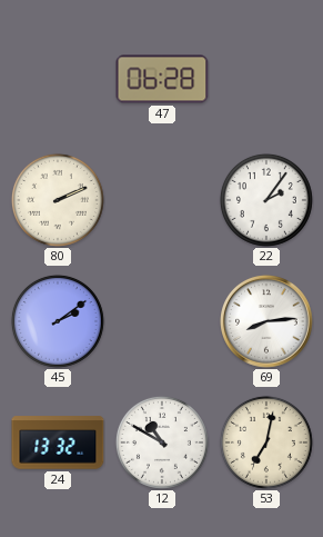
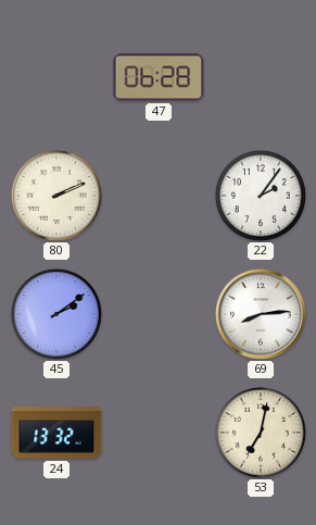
12: 10:50 -> none
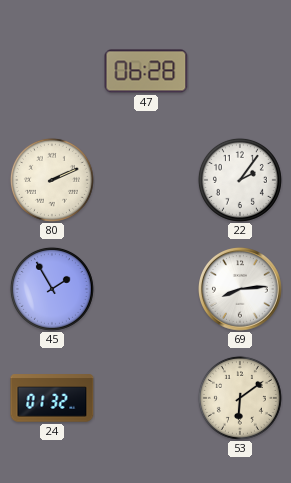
45: 2:09 -> 1:55
24: 13:32 -> 01:32
53: 7:02 -> 6:09
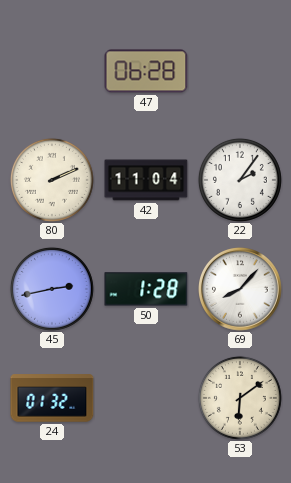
42: none -> 11:04
45: 1:55 -> 2:43
50: none -> 1:28
69: 8:14 -> 8:07
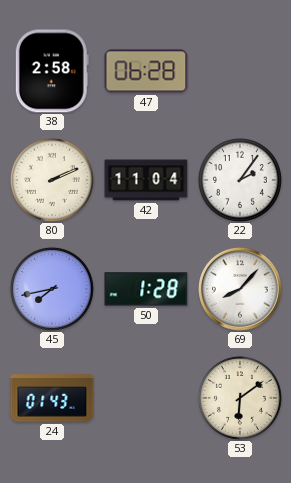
38: none -> 2:58
45: 2:43 -> 7:43
24: 01:32 -> 01:43
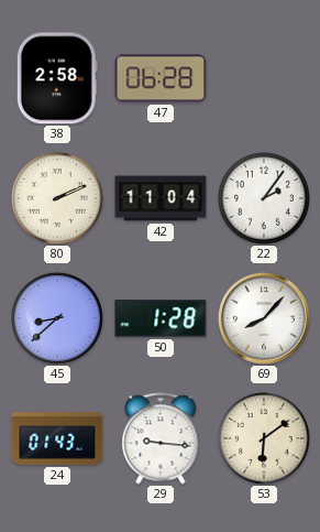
45: 7:43 -> 8:38
29: none -> 9:16
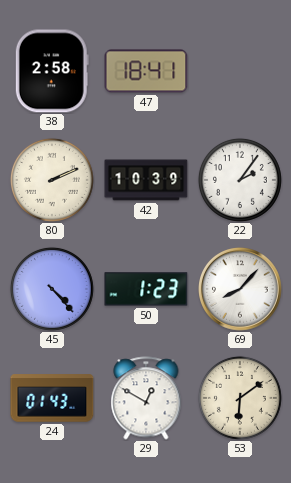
47: 06:28 -> 18:41
42: 11:04 -> 10:39
45: 8:38 -> 4:23
50: 1:28 -> 1:23
29: 9:16 -> 12:50
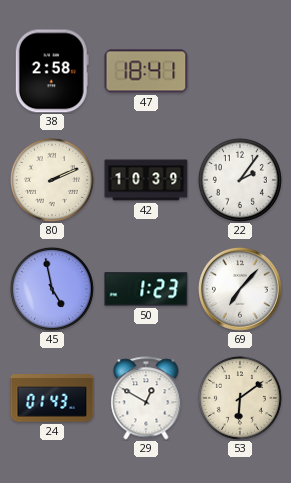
45: 4:23 -> 4:58
69: 8:07 -> 7:07
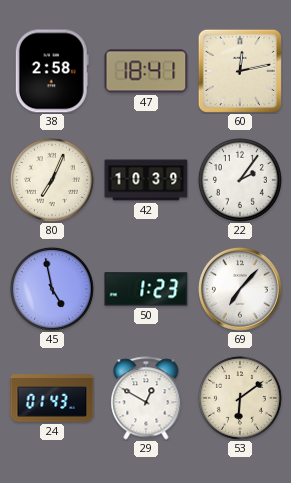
60: none -> 12:13
80: 2:11 -> 7:04
